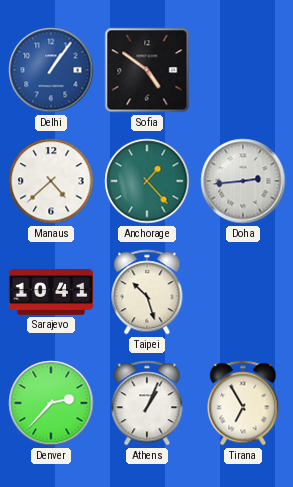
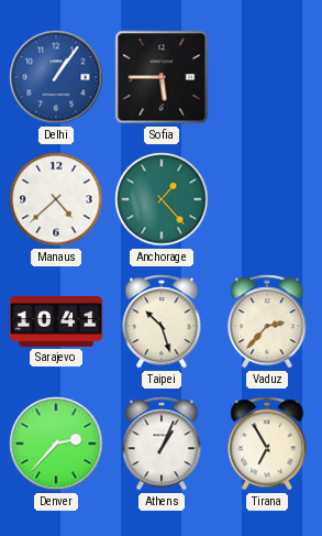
Sofia: 4:51 -> 5:45
Doha: 2:44 -> none
Vaduz: none -> 2:37
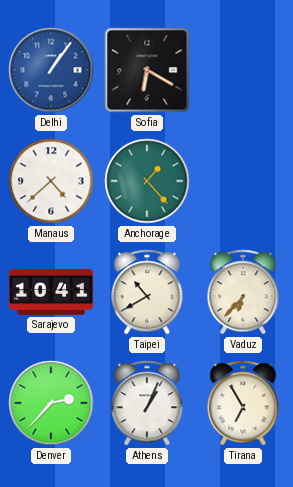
Sofia: 5:45 -> 6:20
Taipei: 10:27 -> 10:40
Vaduz: 2:37 -> 6:37
